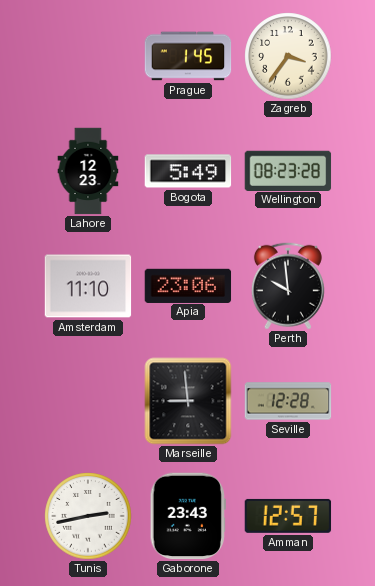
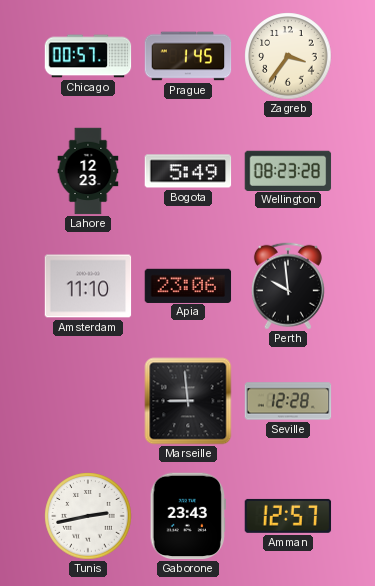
Chicago: none -> 00:57
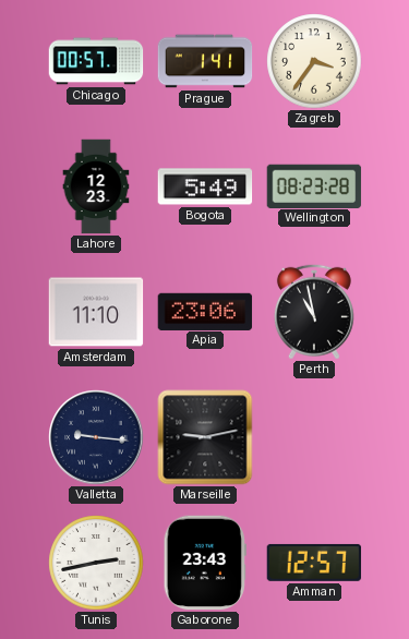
Prague: 1:45 -> 1:41
Perth: 9:59 -> 10:58
Valletta: none -> 9:16
Marseille: 8:59 -> 9:13
Seville: 12:28 -> none
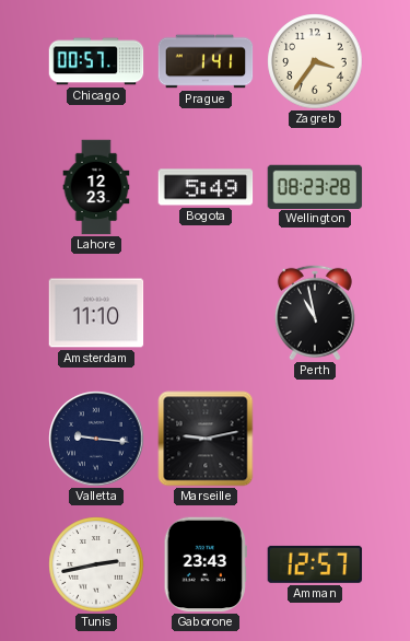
Apia: 23:06 -> none
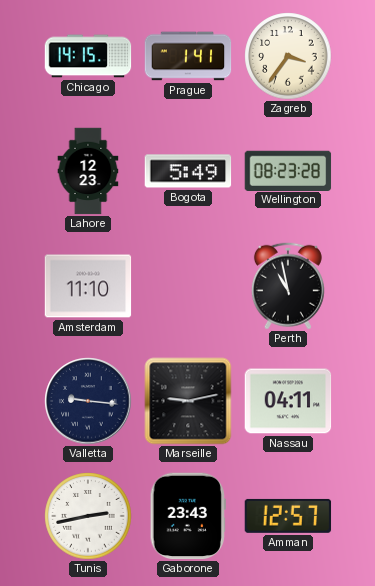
Chicago: 00:57 -> 14:15
Nassau: none -> 04:11
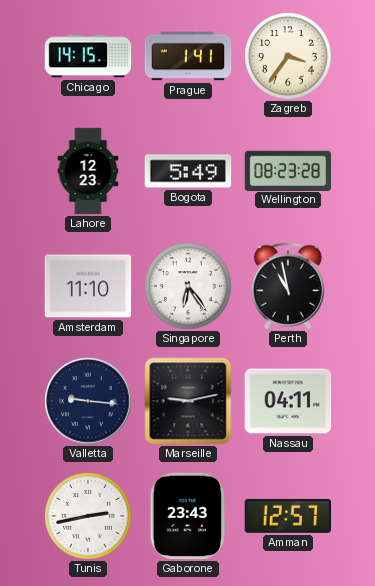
Singapore: none -> 6:24
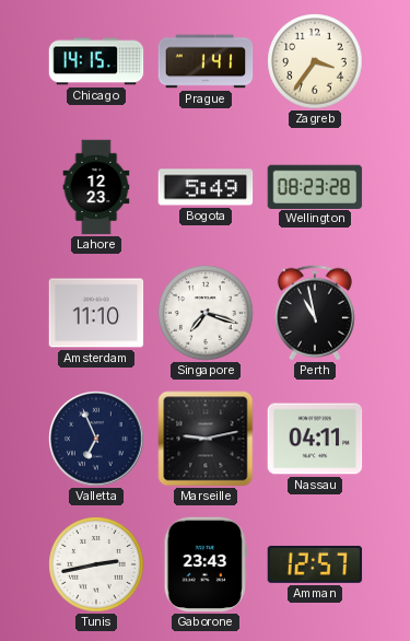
Singapore: 6:24 -> 7:18
Valletta: 9:16 -> 6:56
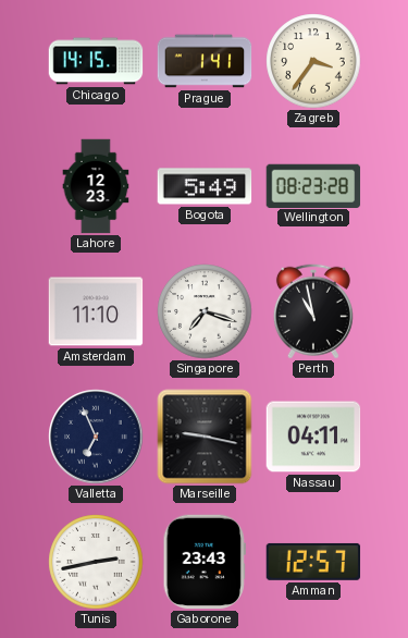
Marseille: 9:13 -> 9:17
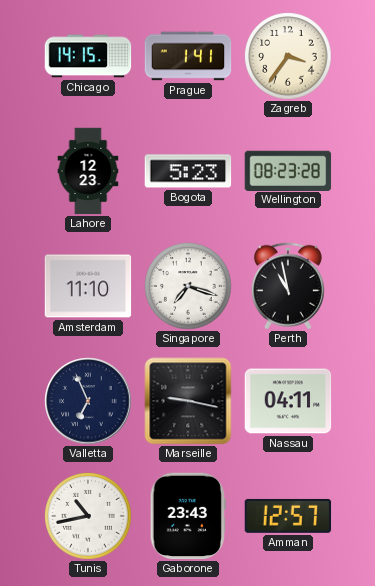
Bogota: 5:49 -> 5:23
Tunis: 2:43 -> 10:43
